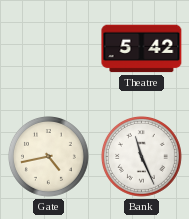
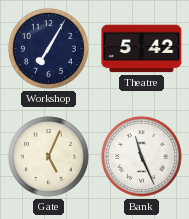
Workshop: none -> 7:05
Gate: 4:43 -> 5:04
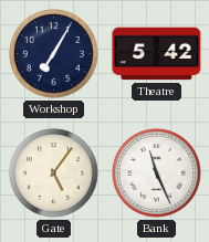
Gate: 5:04 -> 5:06
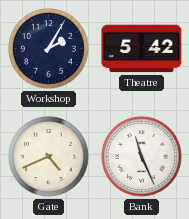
Workshop: 7:05 -> 2:05
Gate: 5:06 -> 4:41
